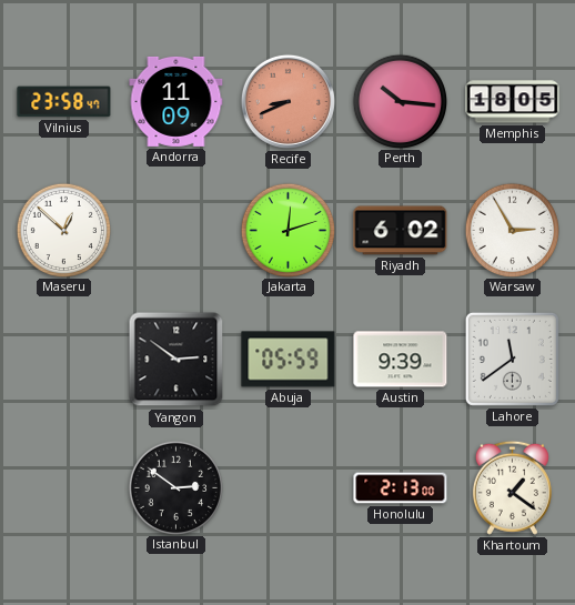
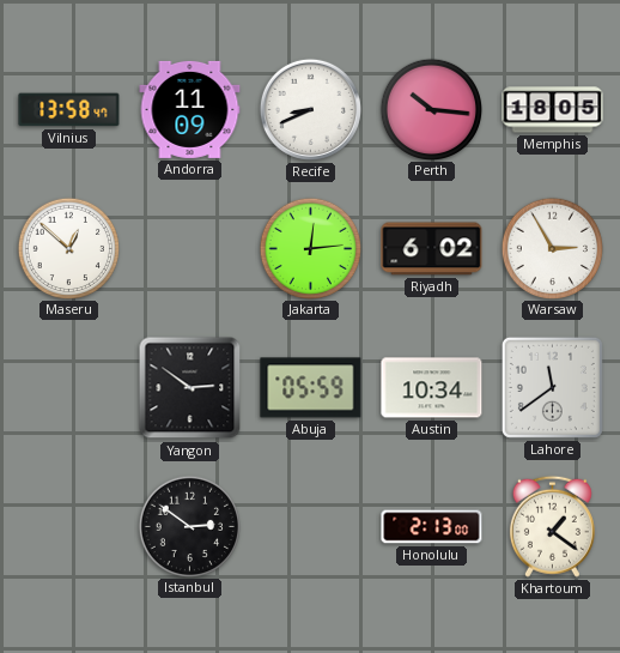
Vilnius: 23:58 -> 13:58
Recife dial: salmon -> white
Jakarta: 12:12 -> 12:14
Austin: 9:39 -> 10:34
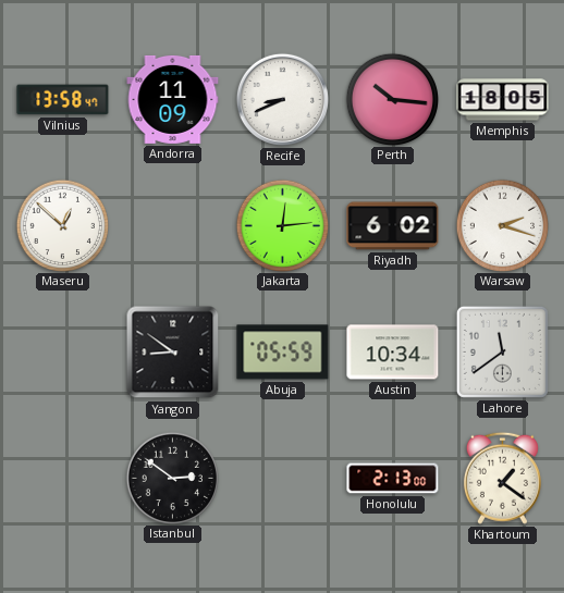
Warsaw: 2:55 -> 2:18
Yangon: 2:51 -> 8:51
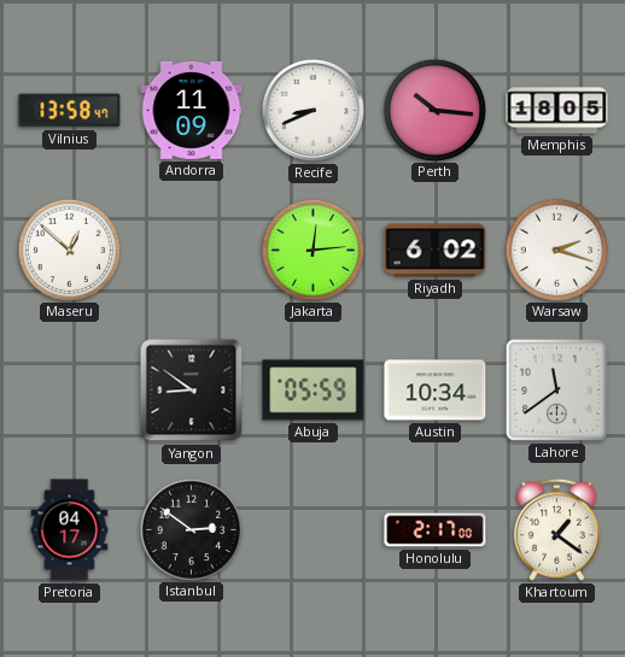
Pretoria: none -> 04:17
Honolulu: 2:13 -> 2:17
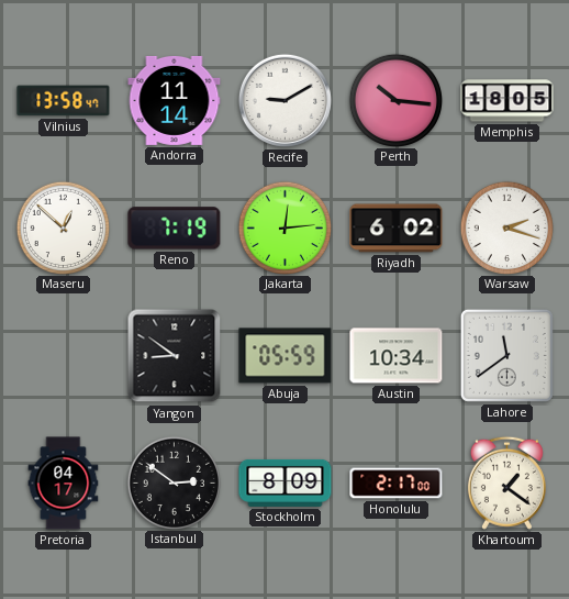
Andorra: 11:09 -> 11:14
Recife: 8:41 -> 9:10
Reno: none -> 7:19
Stockholm: none -> 8:09
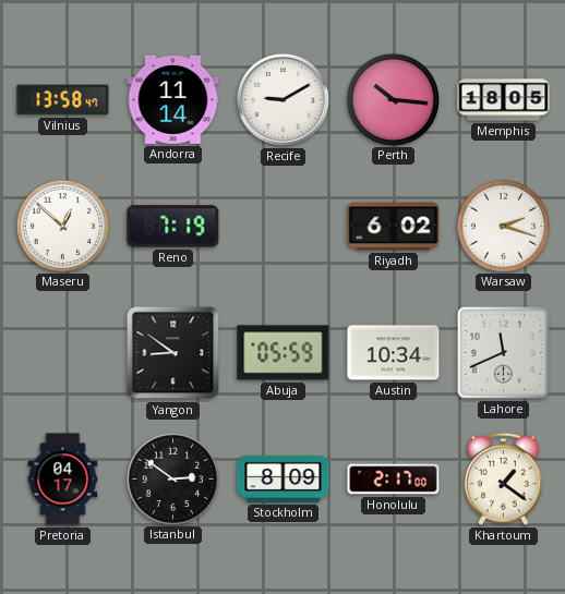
Jakarta: 12:14 -> none
Lahore: 11:39 -> 11:41
